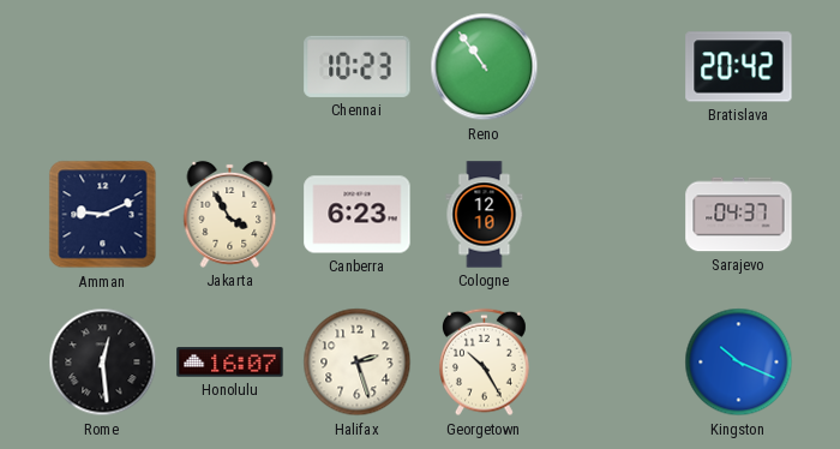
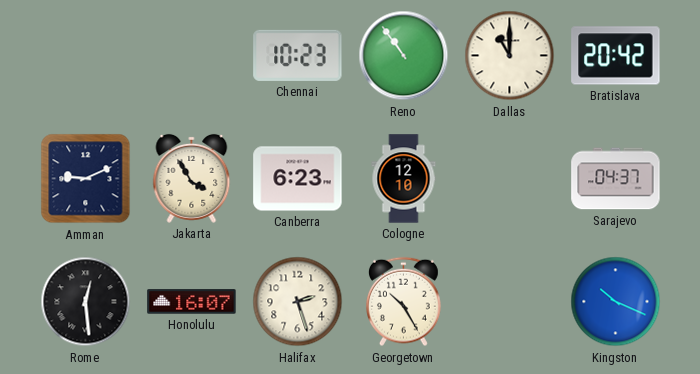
Dallas: none -> 11:00
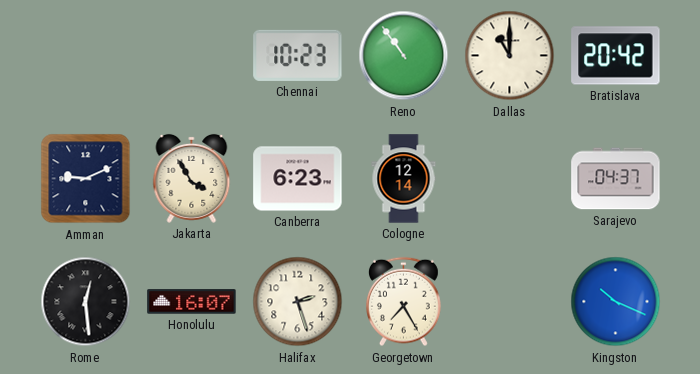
Cologne: 12:10 -> 12:14
Georgetown: 10:25 -> 7:25
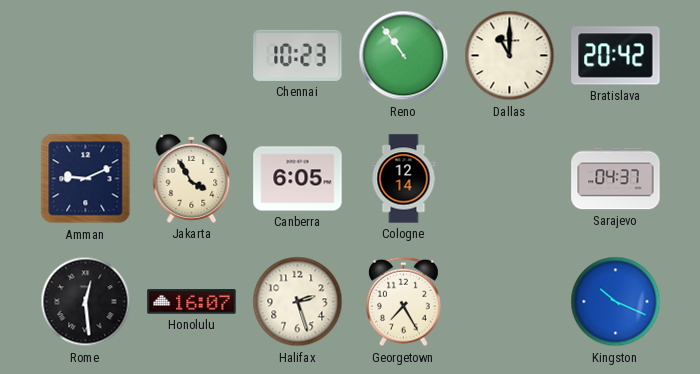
Canberra: 6:23 -> 6:05
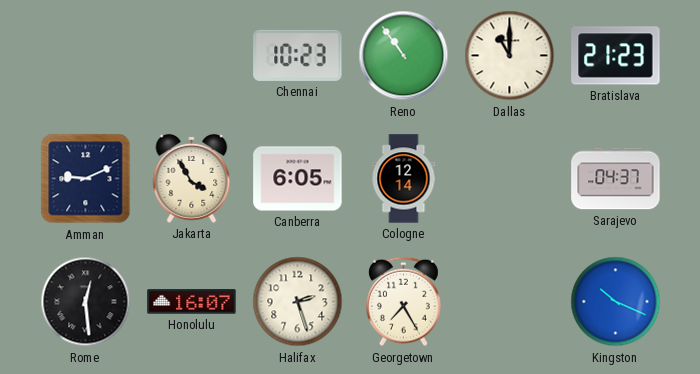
Bratislava: 20:42 -> 21:23
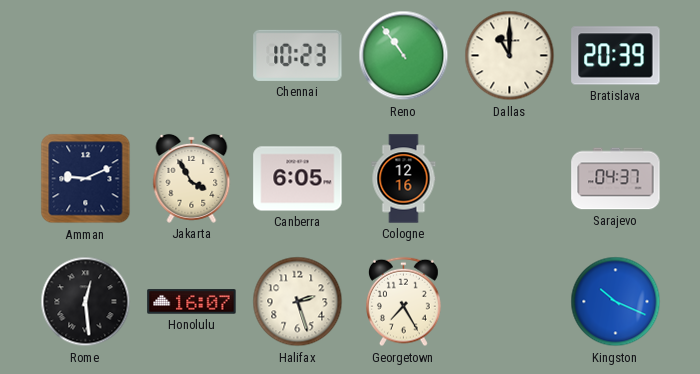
Bratislava: 21:23 -> 20:39
Cologne: 12:14 -> 12:16
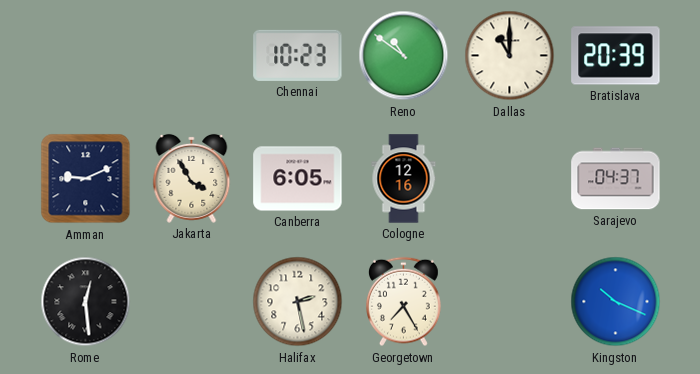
Reno: 10:54 -> 10:51
Honolulu: 16:07 -> none
Halifax: 2:27 -> 2:28
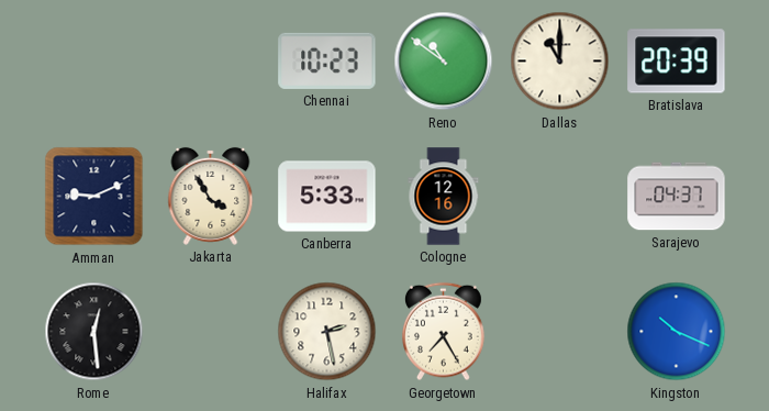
Canberra: 6:05 -> 5:33
